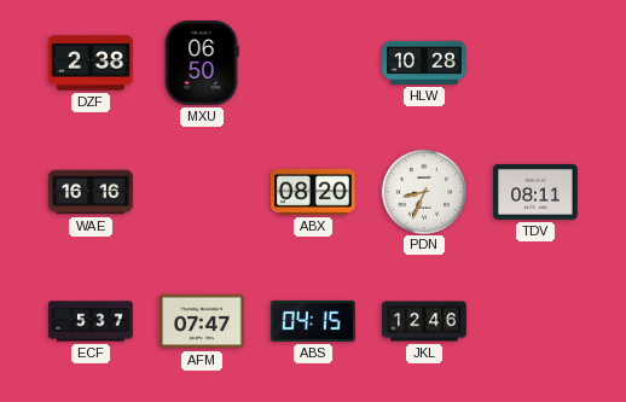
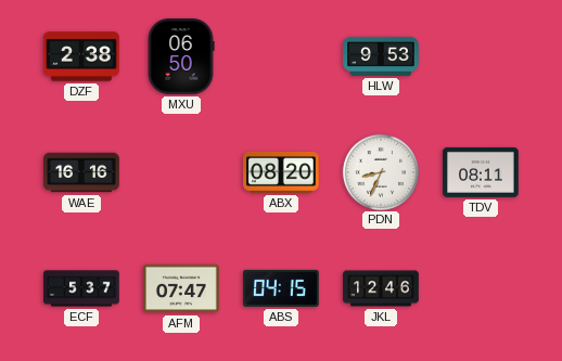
HLW: 10:28 -> 9:53
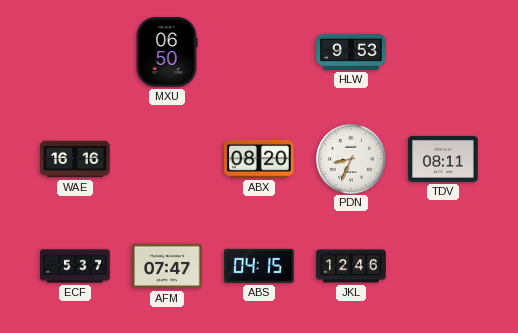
DZF: 2:38 -> none
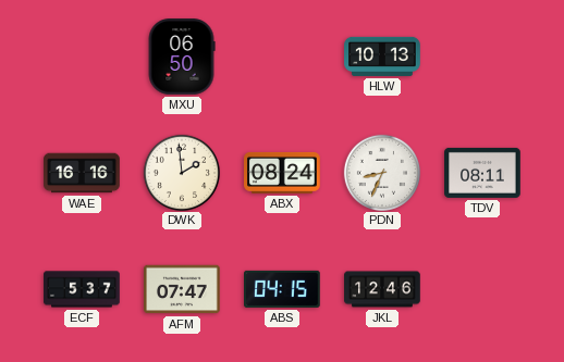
HLW: 9:53 -> 10:13
DWK: none -> 1:59
ABX: 08:20 -> 08:24
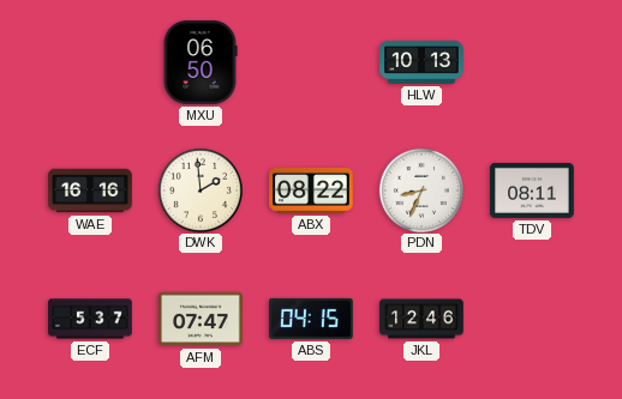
ABX: 08:24 -> 08:22
